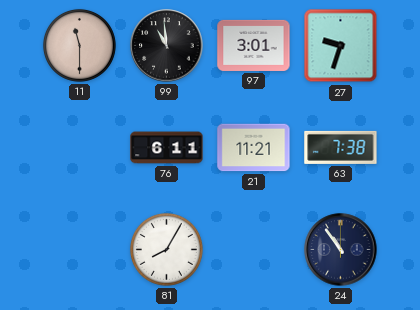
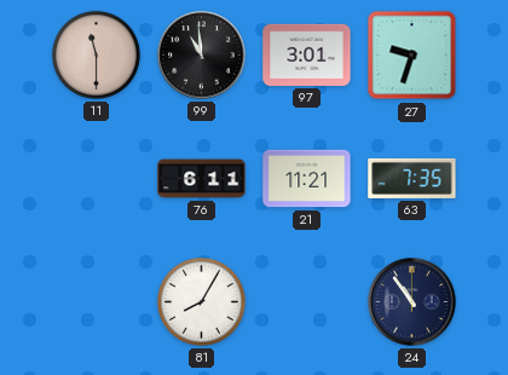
63: 7:38 -> 7:35
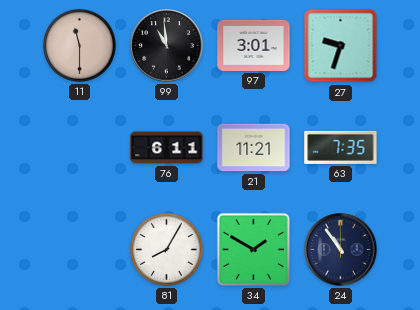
34: none -> 1:50
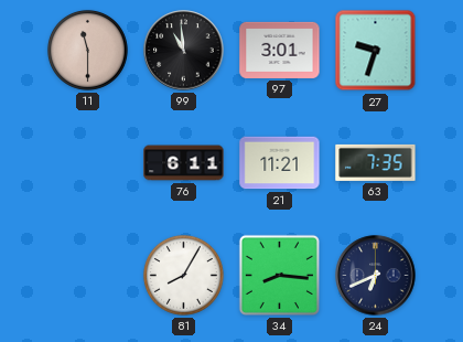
34: 1:50 -> 8:16
24: 10:54 -> 6:41
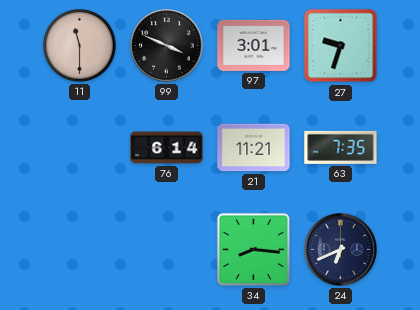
99: 10:59 -> 3:49
76: 6:11 -> 6:14
81: 8:05 -> none
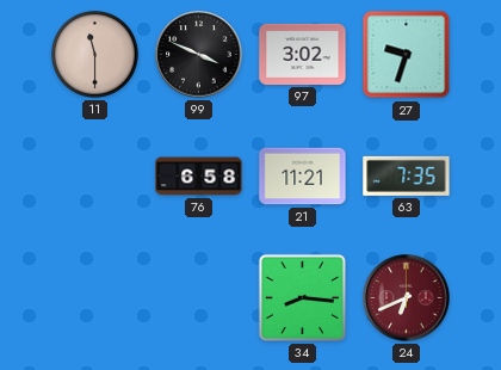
97: 3:01 -> 3:02
76: 6:14 -> 6:58
24 dial: navy -> burgundy
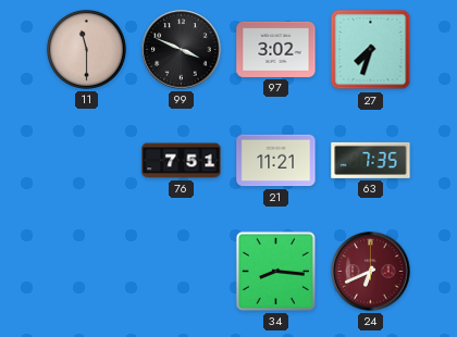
27: 9:33 -> 7:33
76: 6:58 -> 7:51
